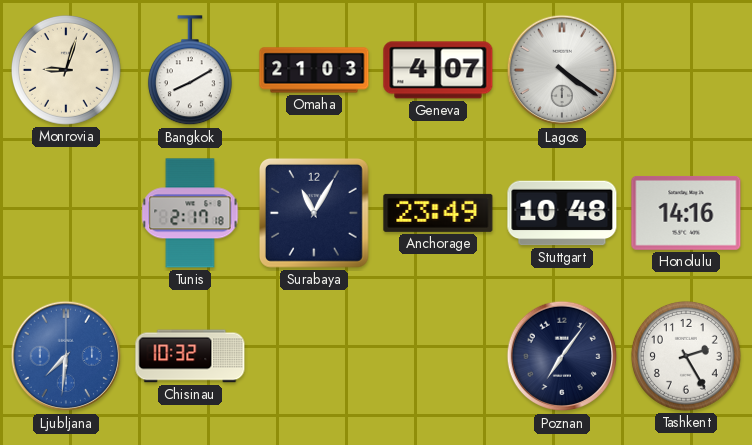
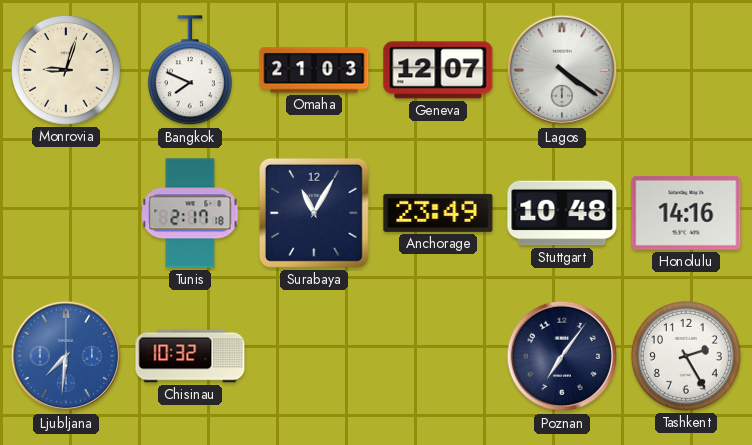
Bangkok: 8:10 -> 7:49
Geneva: 4:07 -> 12:07
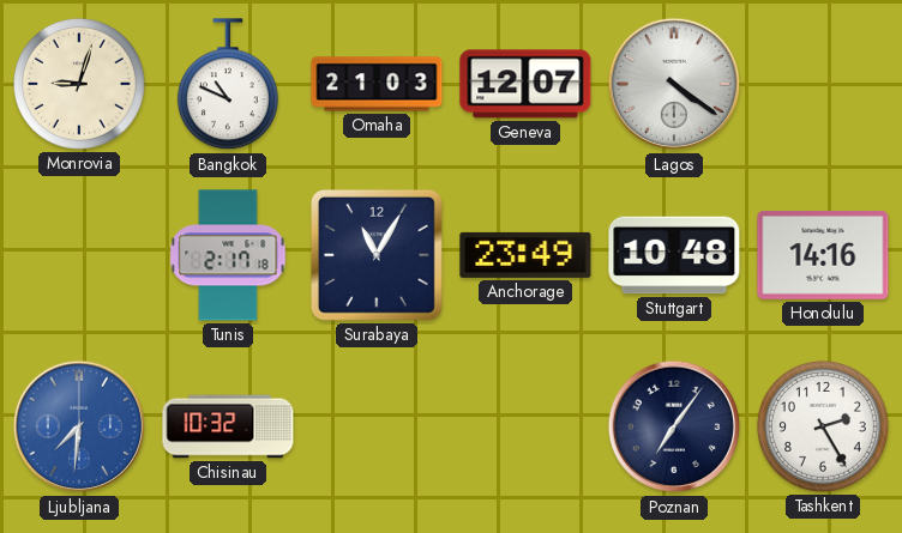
Bangkok: 7:49 -> 10:49
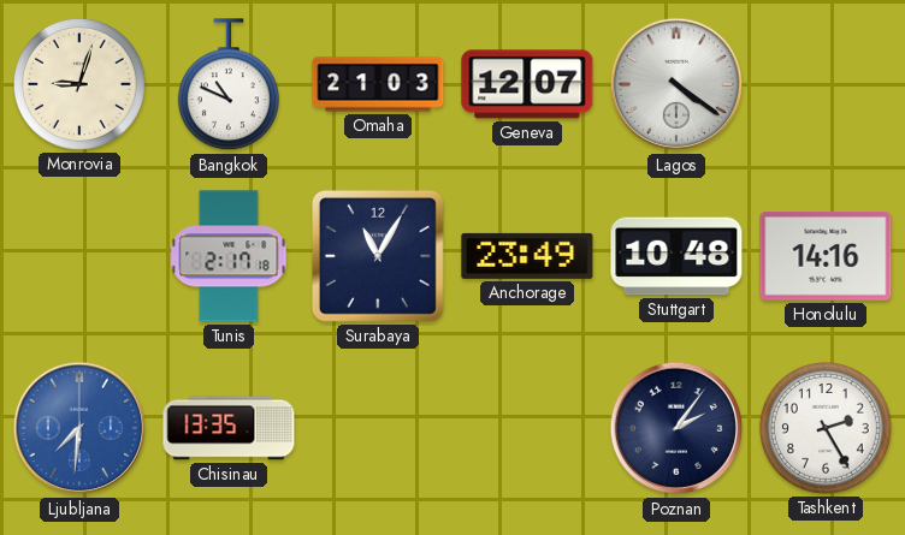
Chisinau: 10:32 -> 13:35
Poznan: 7:06 -> 2:06
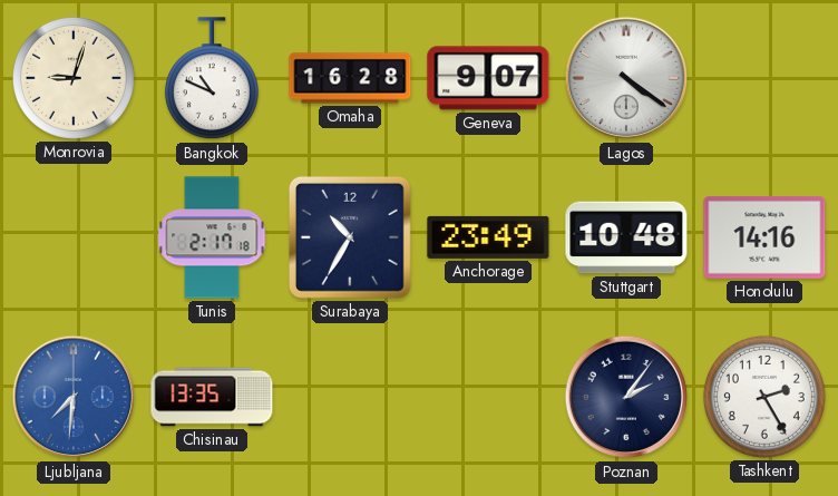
Omaha: 21:03 -> 16:28
Geneva: 12:07 -> 9:07
Surabaya: 11:05 -> 10:35
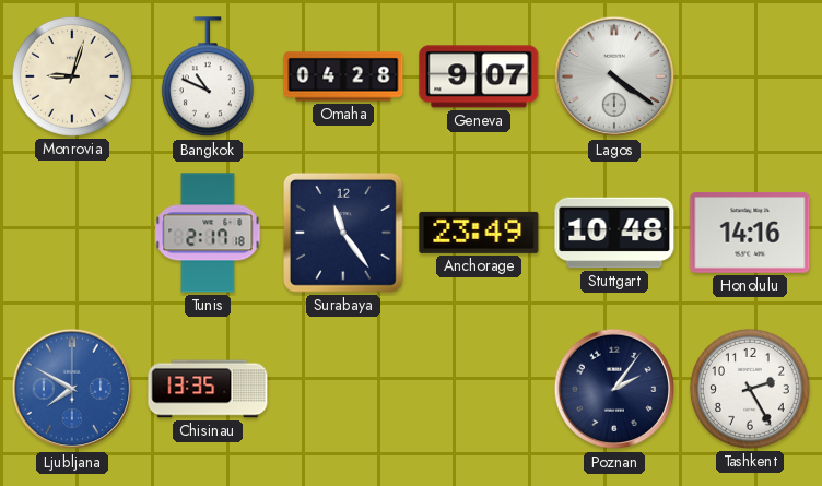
Omaha: 16:28 -> 04:28
Surabaya: 10:35 -> 11:24
Ljubljana: 7:31 -> 7:50
